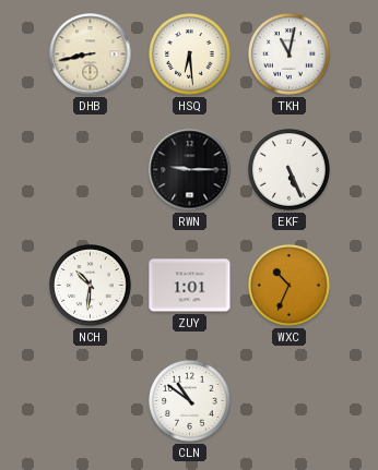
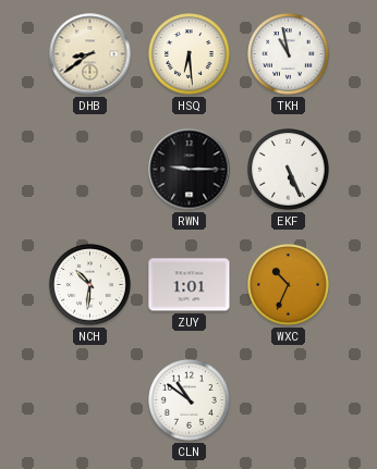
DHB: 8:43 -> 8:39
TKH: 11:02 -> 10:58
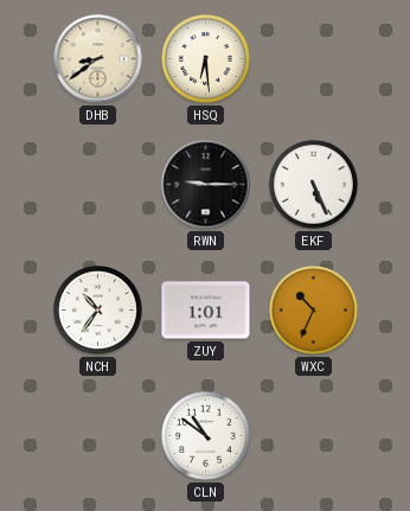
TKH: 10:58 -> none
NCH: 10:31 -> 10:36
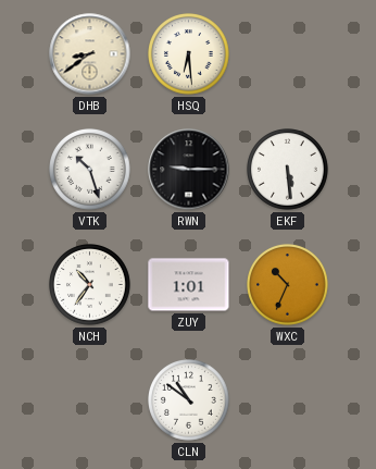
VTK: none -> 10:27
EKF: 5:26 -> 5:29
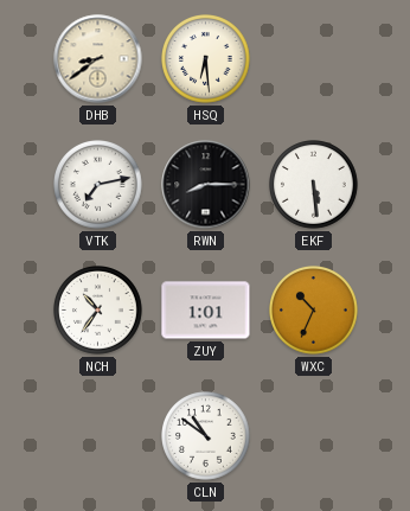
VTK: 10:27 -> 7:13
RWN: 9:15 -> 8:15
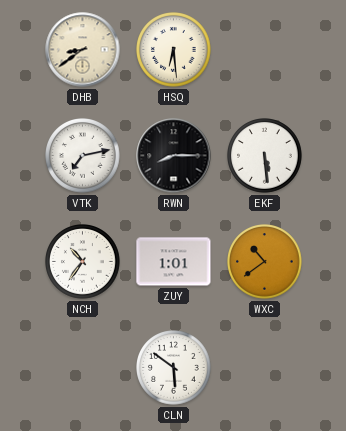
WXC: 10:34 -> 10:39
CLN: 10:51 -> 5:51
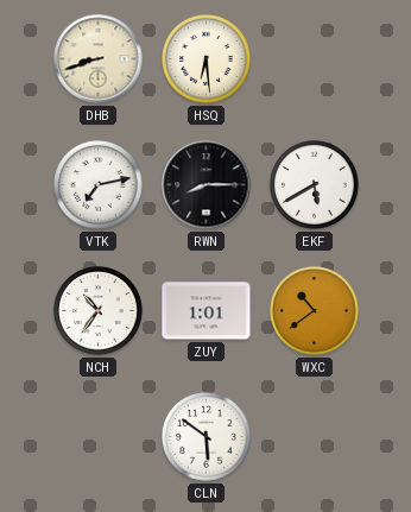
DHB: 8:39 -> 8:42
EKF: 5:29 -> 5:40
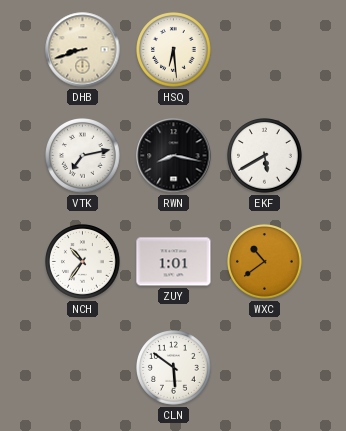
RWN: 8:15 -> 8:17
